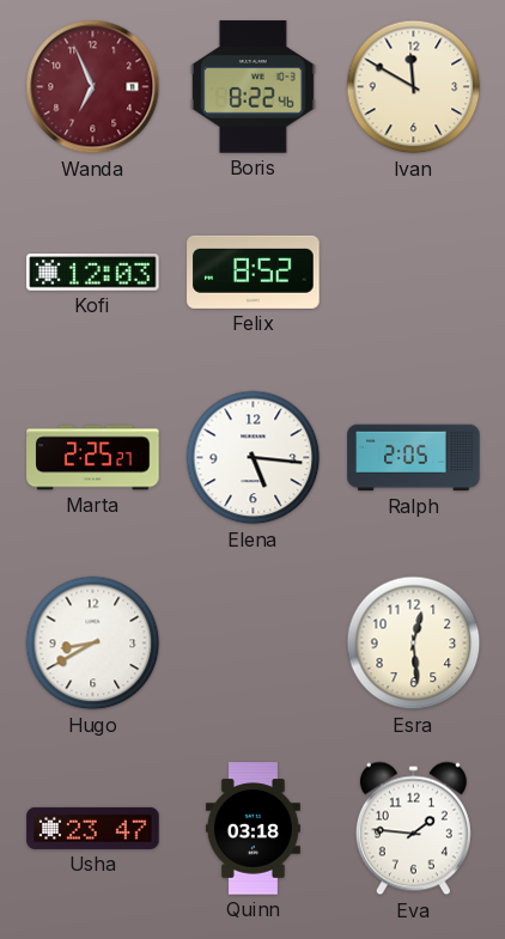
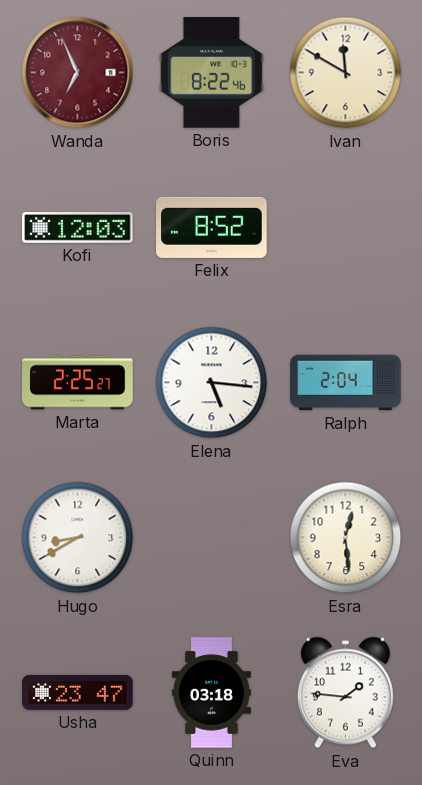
Ralph: 2:05 -> 2:04
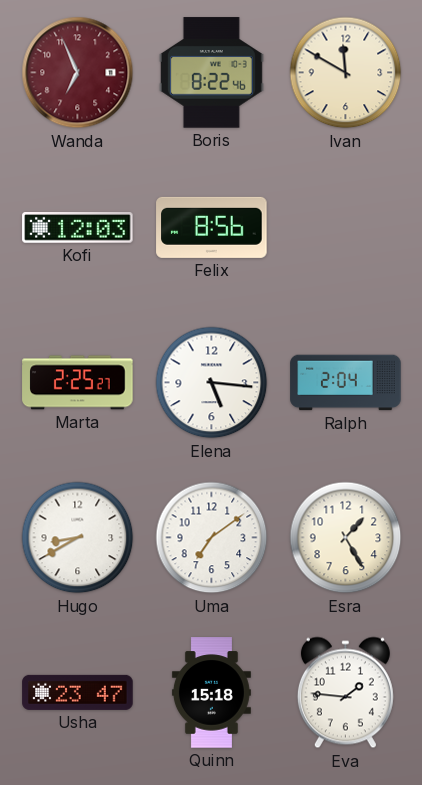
Felix: 8:52 -> 8:56
Uma: none -> 7:09
Esra: 12:29 -> 1:25
Quinn: 03:18 -> 15:18
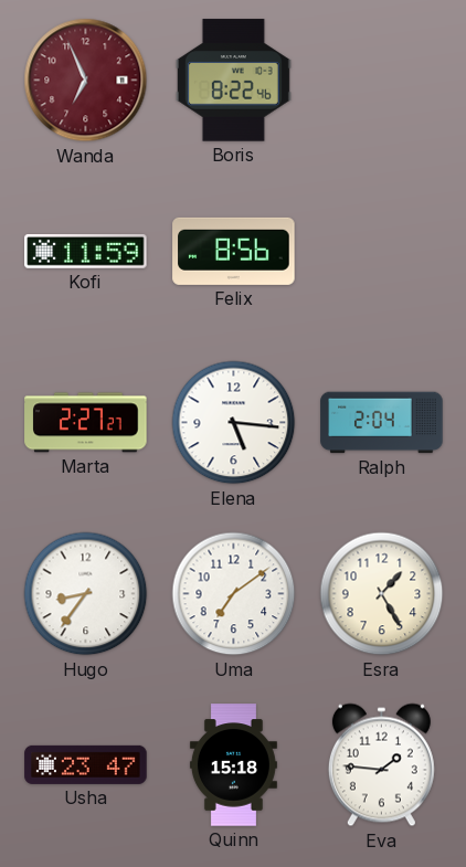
Ivan: 11:50 -> none
Kofi: 12:03 -> 11:59
Marta: 2:25 -> 2:27
Hugo: 8:40 -> 8:36
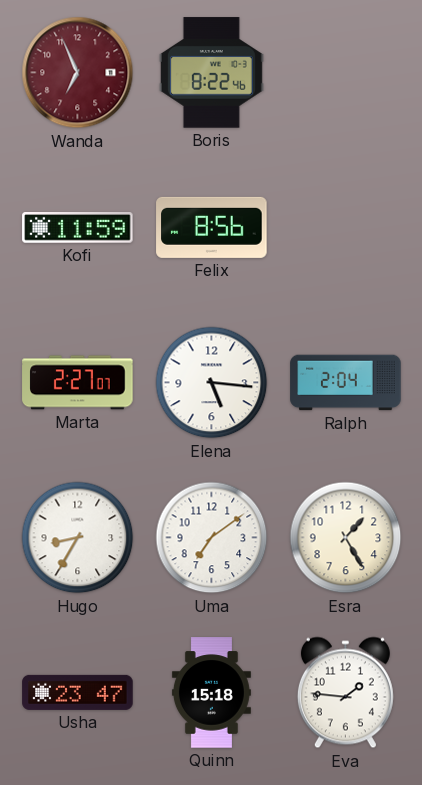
Marta: 2:27:27 -> 2:27:07
Hugo: 8:36 -> 8:35
